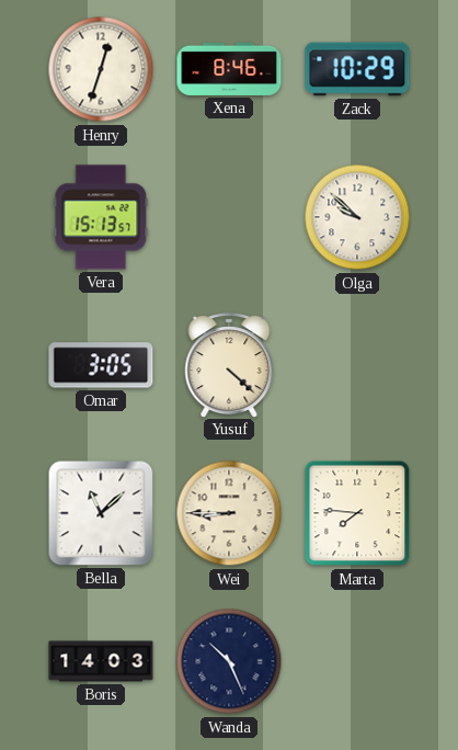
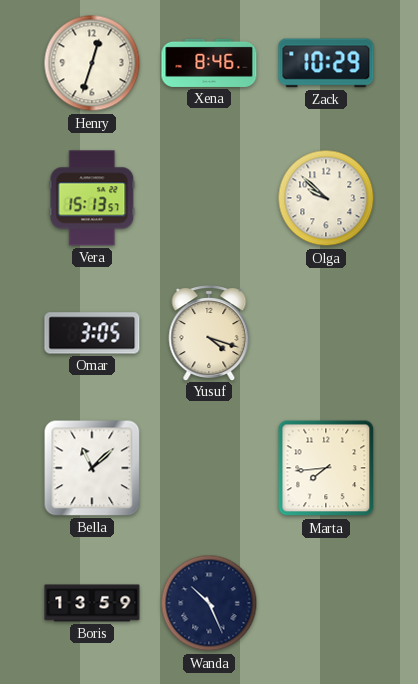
Yusuf: 4:22 -> 4:18
Wei: 8:45 -> none
Marta: 7:46 -> 7:44
Boris: 14:03 -> 13:59
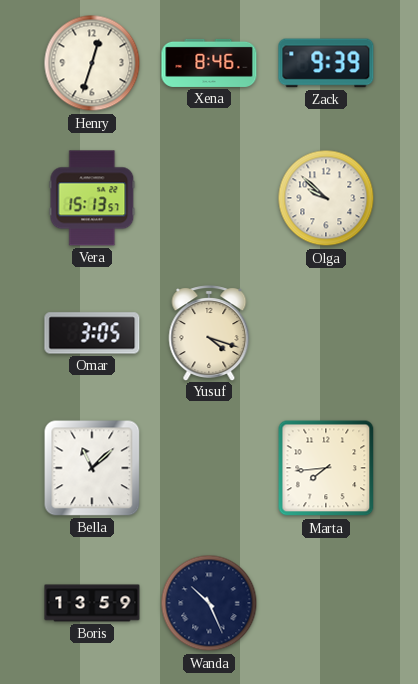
Zack: 10:29 -> 9:39
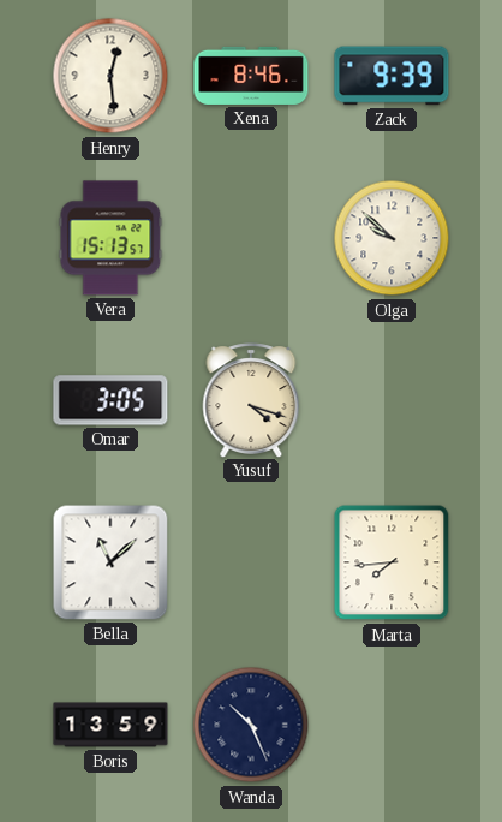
Henry: 12:33 -> 12:29
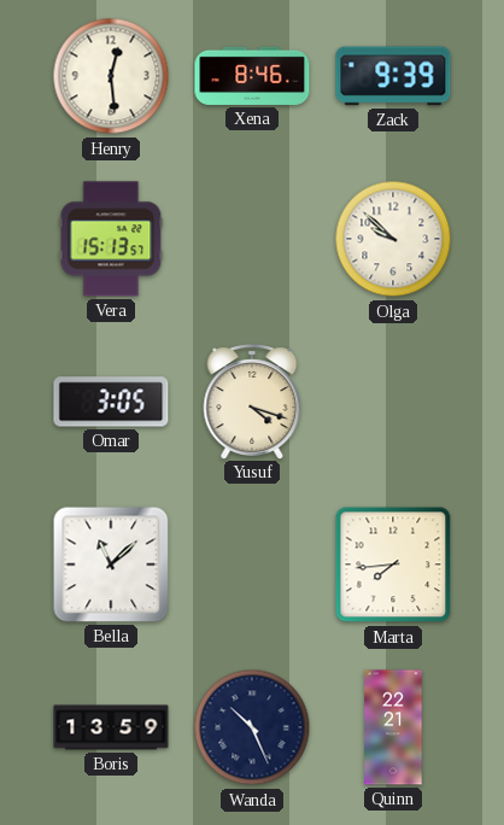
Quinn: none -> 22:21
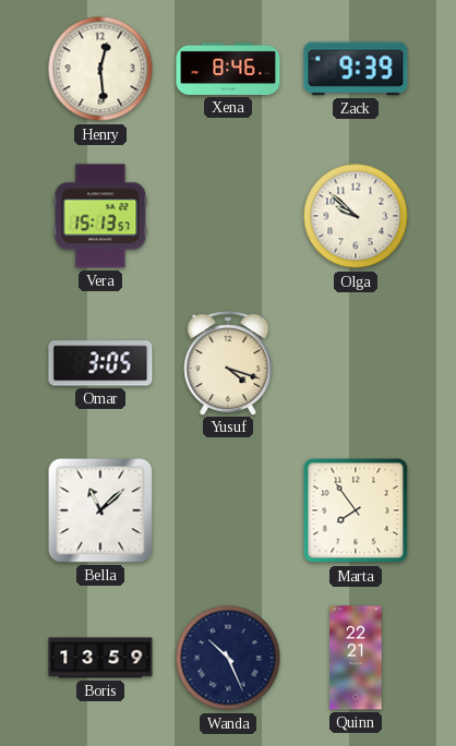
Marta: 7:44 -> 7:54
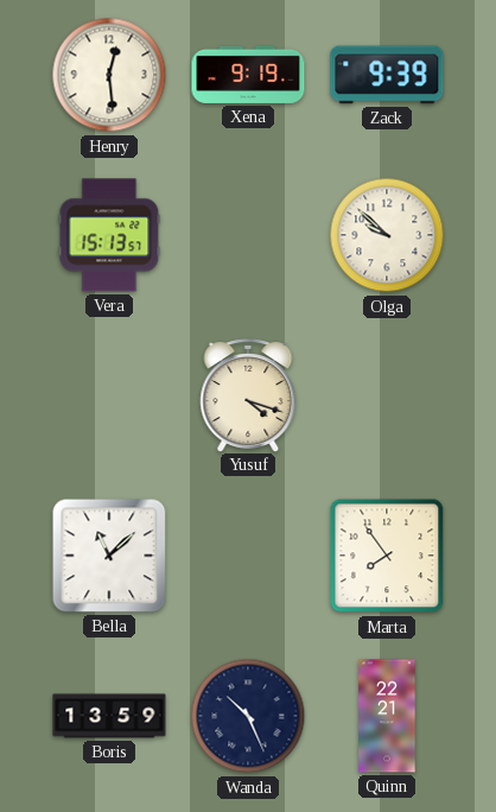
Xena: 8:46 -> 9:19
Omar: 3:05 -> none
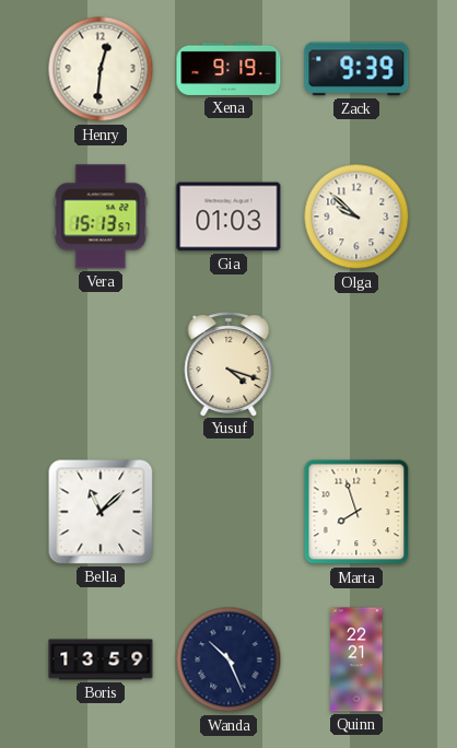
Henry: 12:29 -> 12:31
Gia: none -> 01:03
Marta: 7:54 -> 7:57
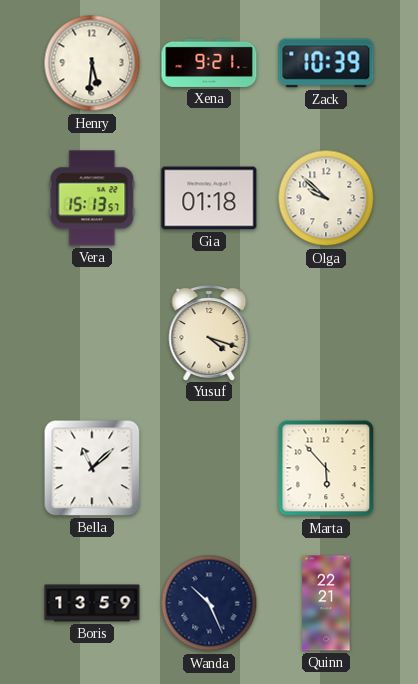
Henry: 12:31 -> 5:31
Xena: 9:19 -> 9:21
Zack: 9:39 -> 10:39
Gia: 01:03 -> 01:18
Marta: 7:57 -> 5:53
